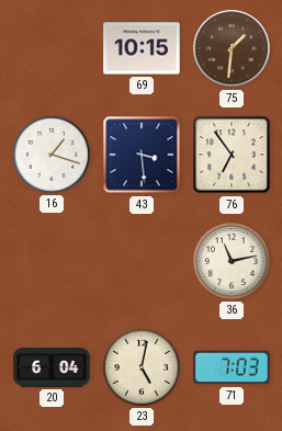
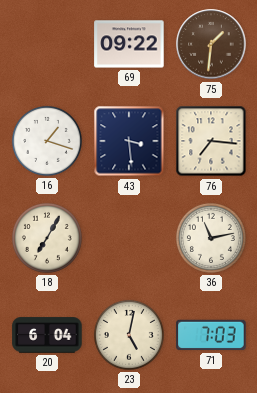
69: 10:15 -> 09:22
76: 6:54 -> 7:16
18: none -> 7:05
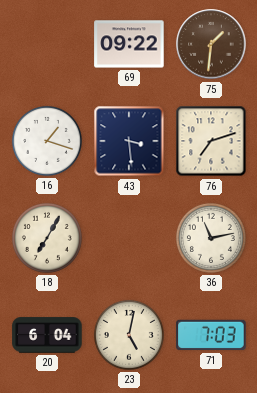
76: 7:16 -> 7:12
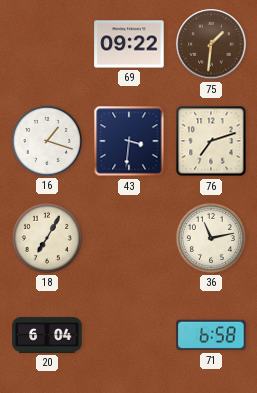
43: 3:29 -> 3:31
23: 5:02 -> none
71: 7:03 -> 6:58
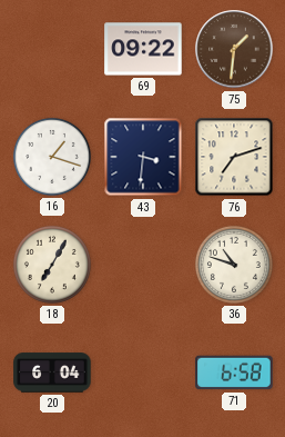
36: 11:13 -> 10:48
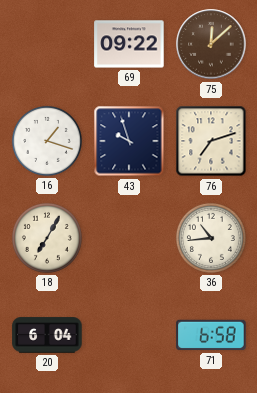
75: 1:31 -> 12:08
43: 3:31 -> 9:57
36: 10:48 -> 10:44
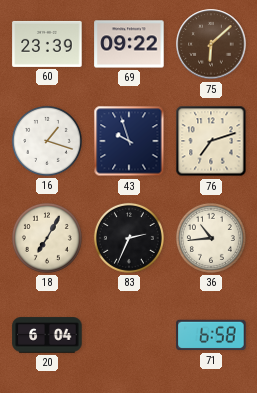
60: none -> 23:39
75: 12:08 -> 6:08
83: none -> 2:34
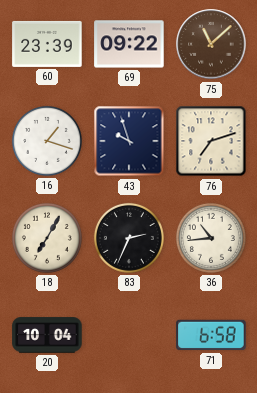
75: 6:08 -> 11:08
20: 6:04 -> 10:04
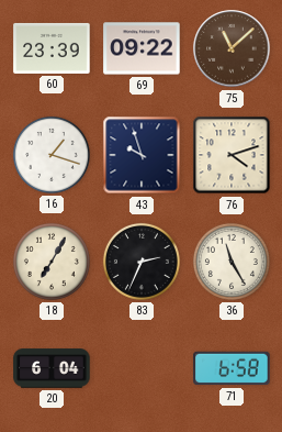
76: 7:12 -> 4:12
36: 10:44 -> 11:25
20: 10:04 -> 6:04
